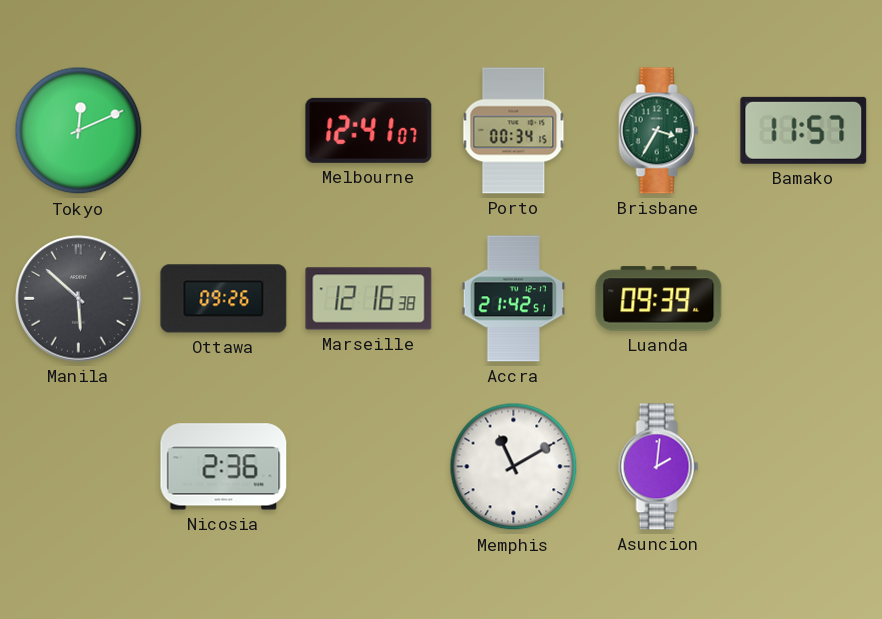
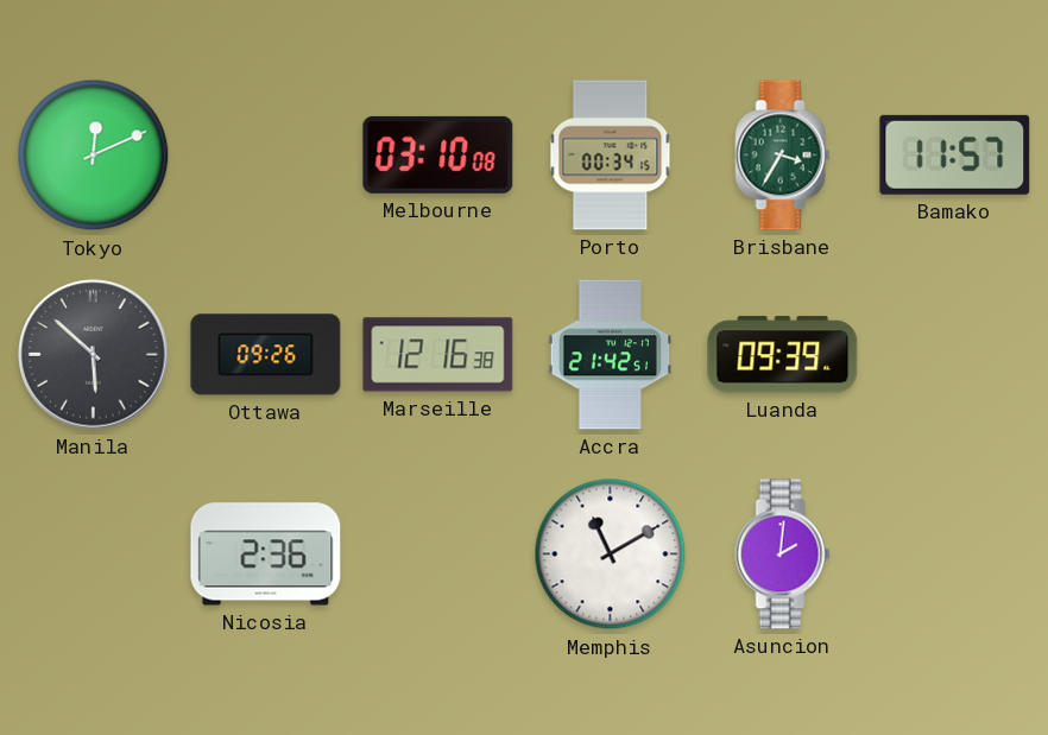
Melbourne: 12:41 -> 03:10
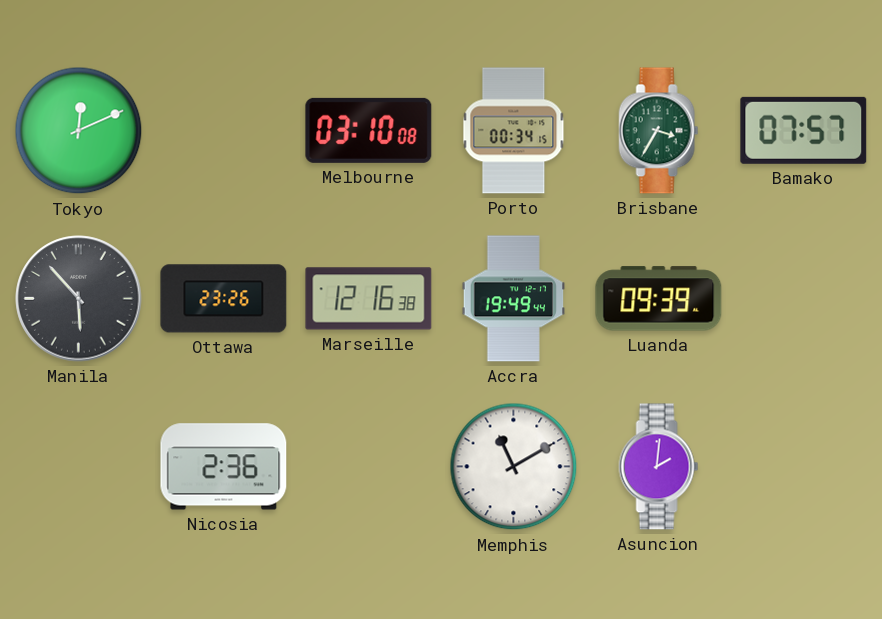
Bamako: 11:57 -> 07:57
Manila: 5:52 -> 5:53
Ottawa: 09:26 -> 23:26
Accra: 21:42 -> 19:49
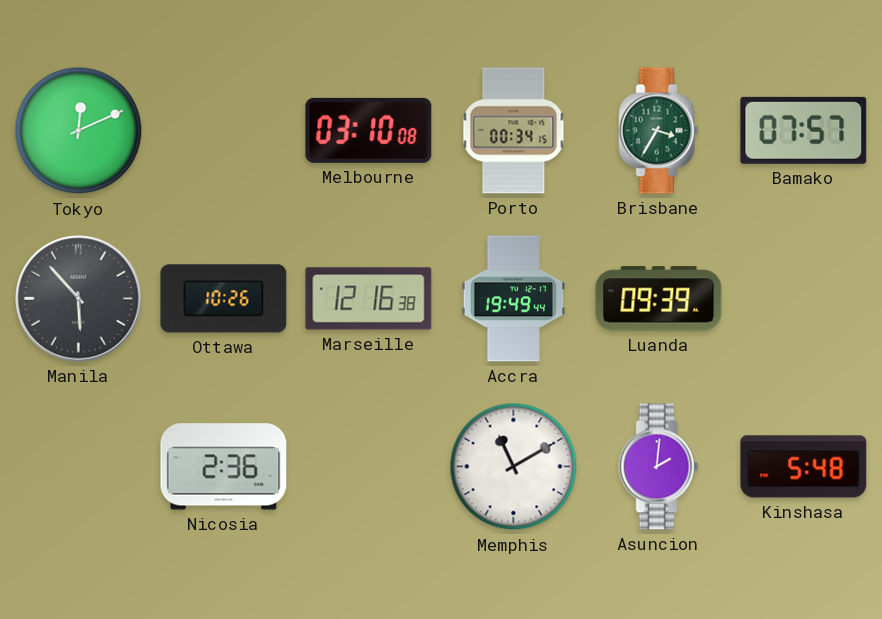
Ottawa: 23:26 -> 10:26
Kinshasa: none -> 5:48
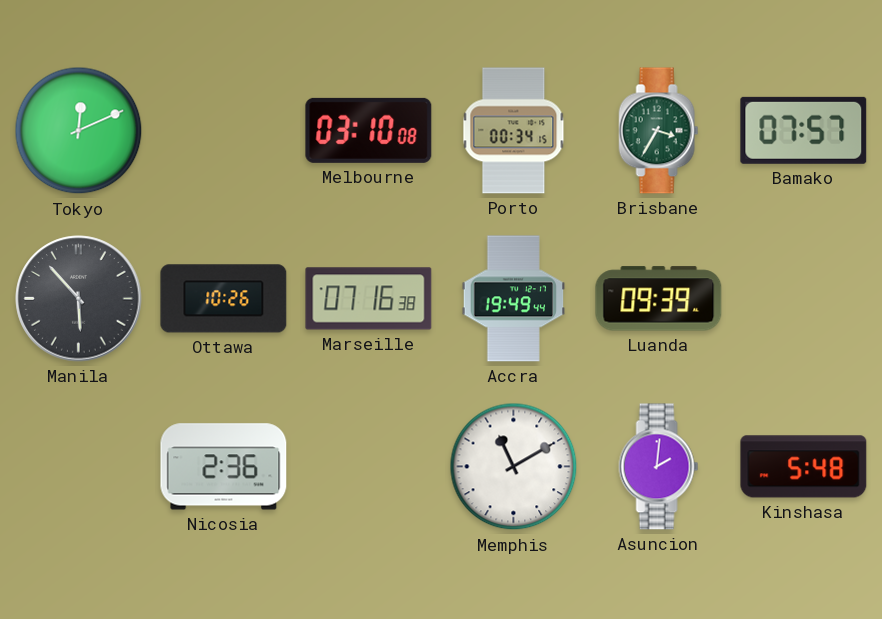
Marseille: 12:16 -> 07:16
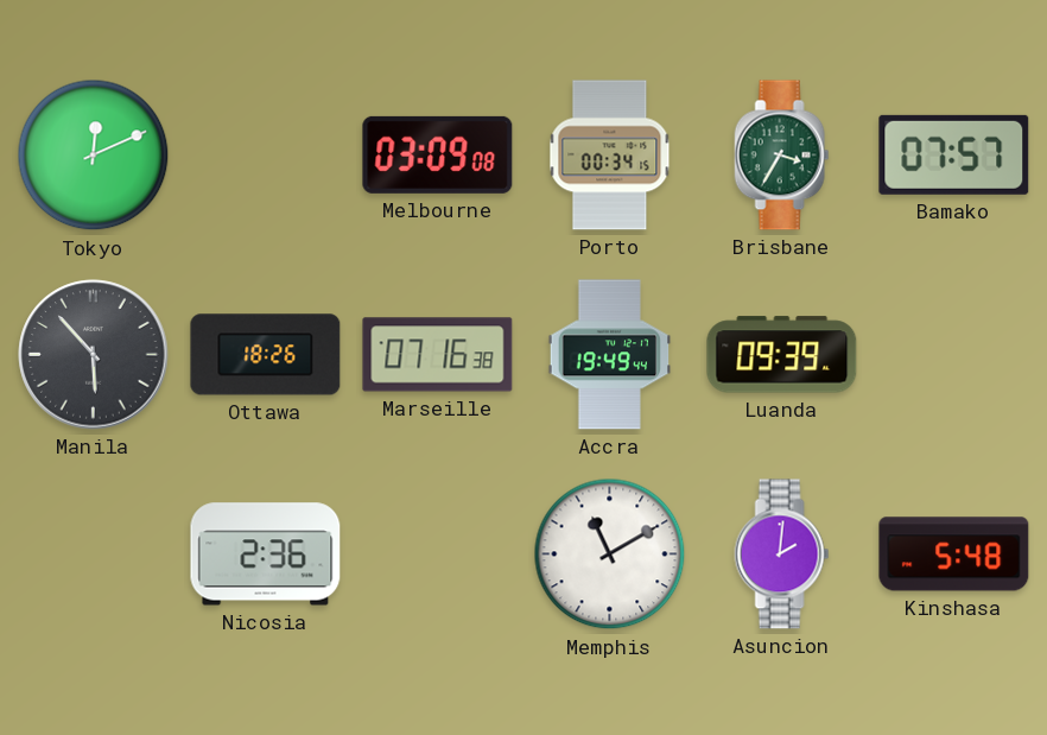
Melbourne: 03:10 -> 03:09
Ottawa: 10:26 -> 18:26
